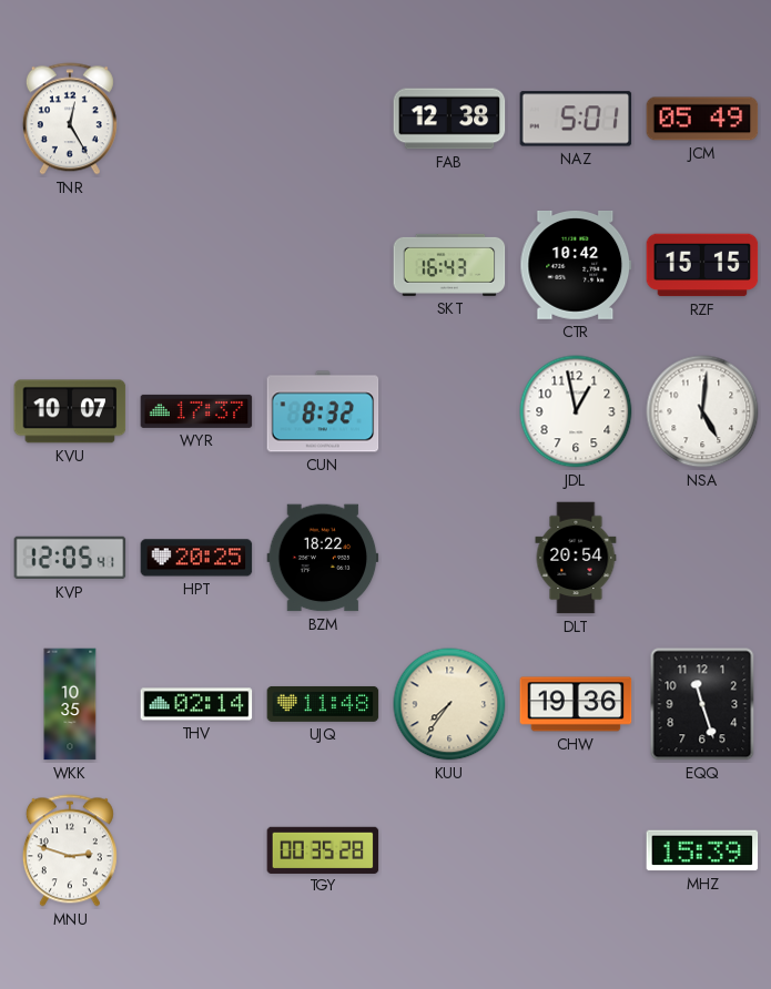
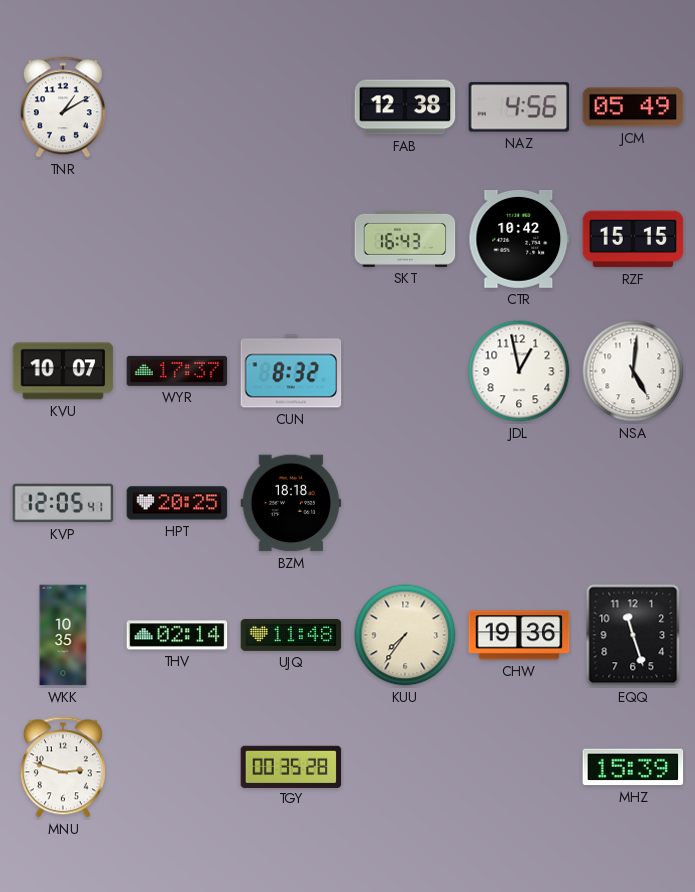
TNR: 12:25 -> 1:10
NAZ: 5:01 -> 4:56
BZM: 18:22 -> 18:18
DLT: 20:54 -> none
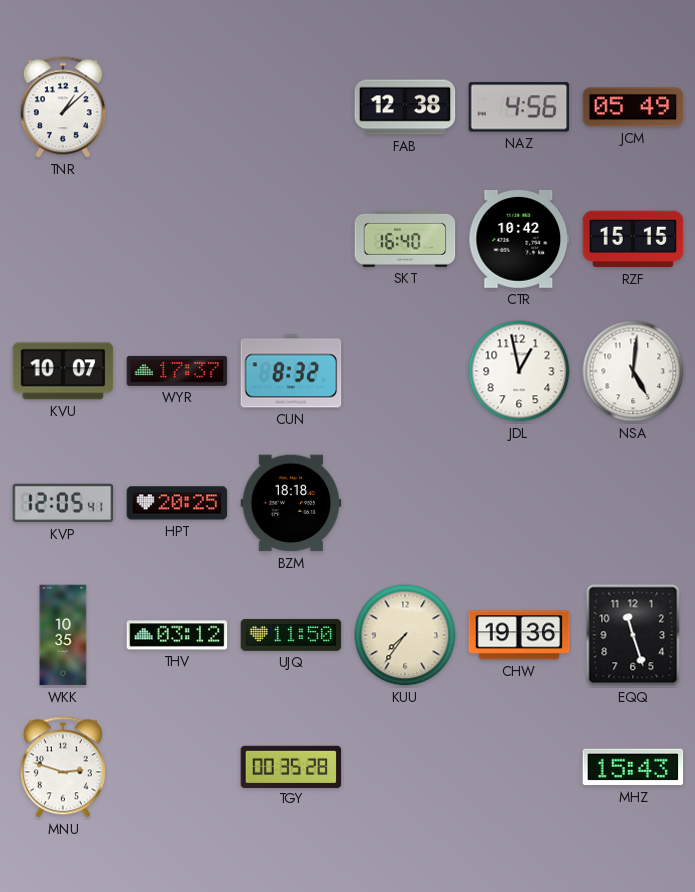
TNR: 1:10 -> 1:08
SKT: 16:43 -> 16:40
THV: 02:14 -> 03:12
UJQ: 11:48 -> 11:50
MHZ: 15:39 -> 15:43
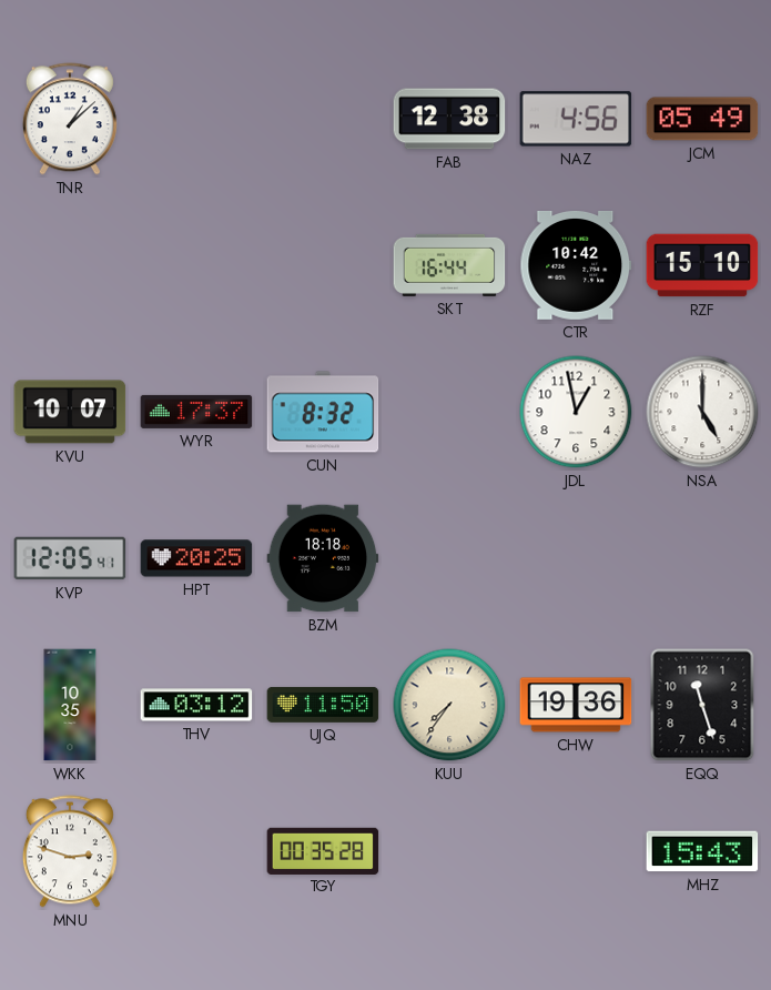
SKT: 16:40 -> 16:44
RZF: 15:15 -> 15:10
NSA: 5:01 -> 5:00
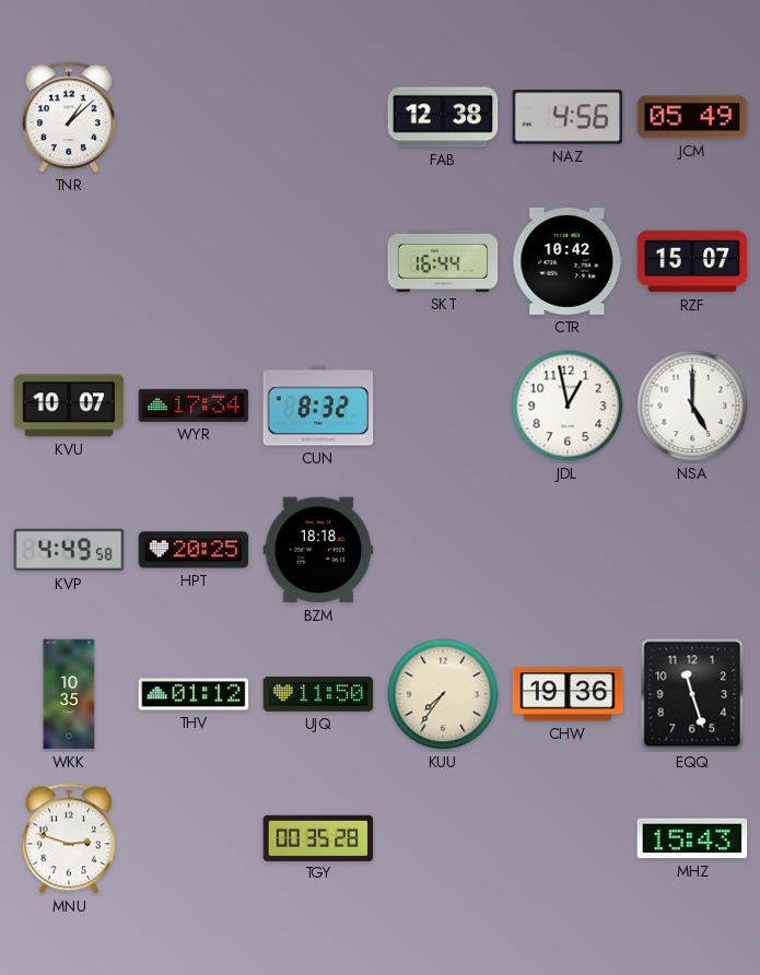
RZF: 15:10 -> 15:07
WYR: 17:37 -> 17:34
KVP: 12:05 -> 4:49
THV: 03:12 -> 01:12
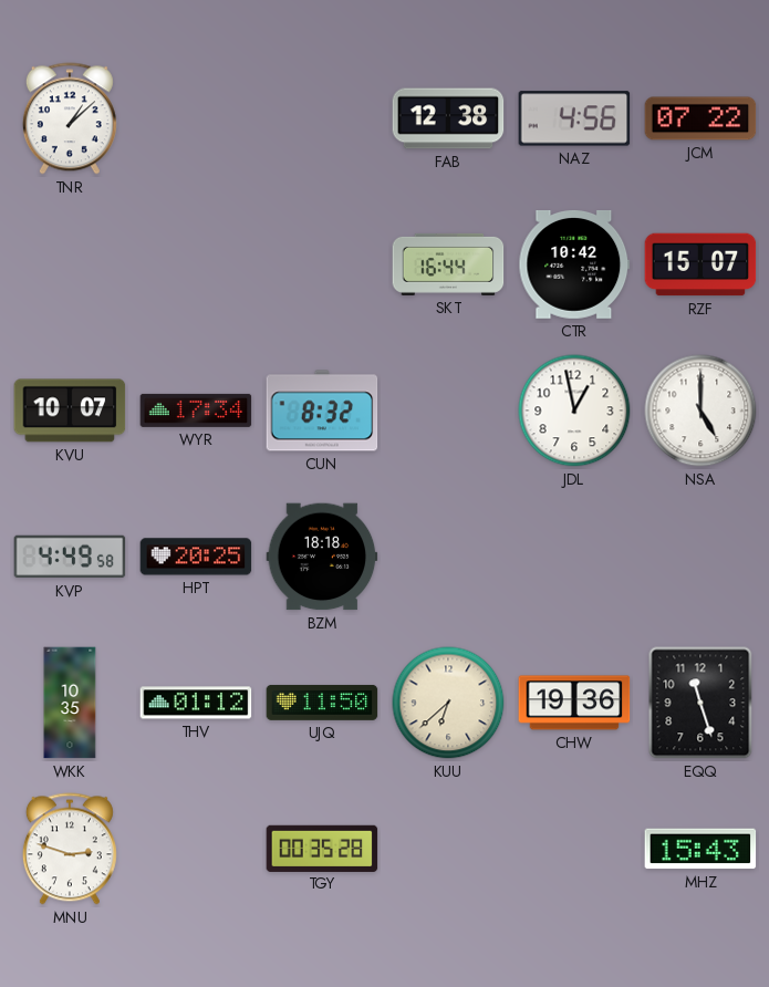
JCM: 05:49 -> 07:22
KUU: 7:36 -> 6:38
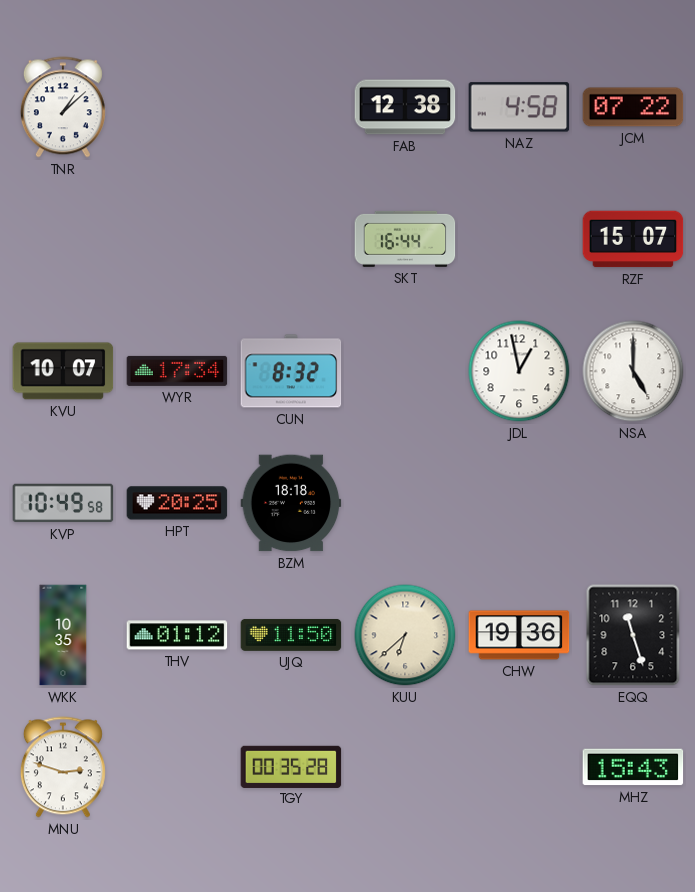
NAZ: 4:56 -> 4:58
CTR: 10:42 -> none
KVP: 4:49 -> 10:49
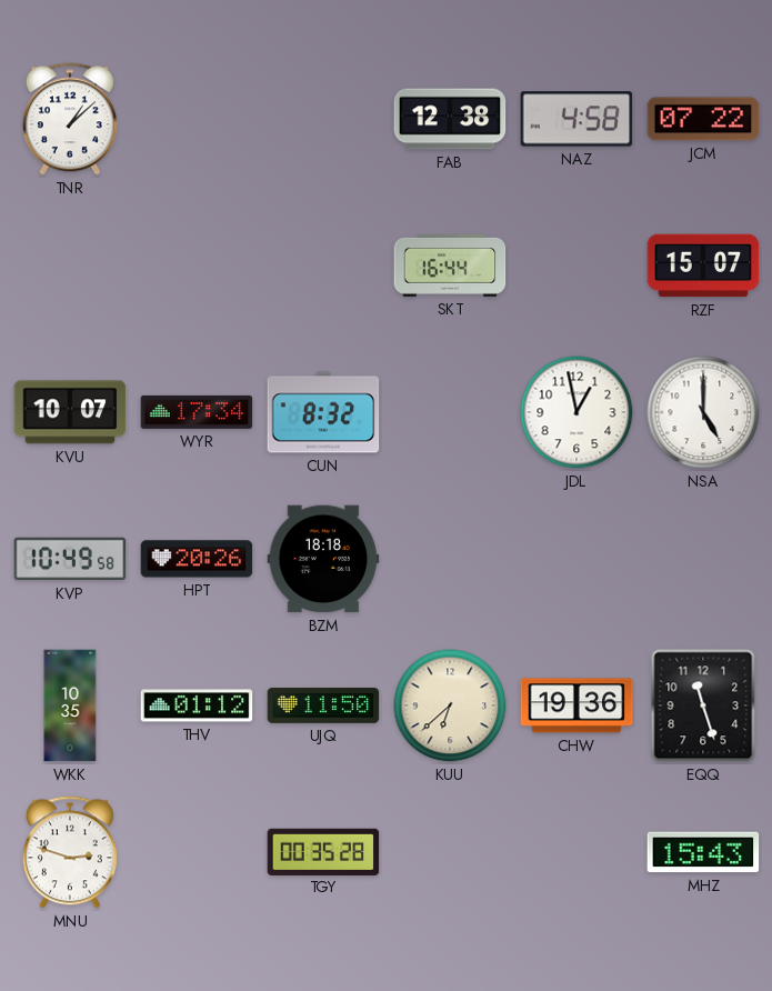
HPT: 20:25 -> 20:26
